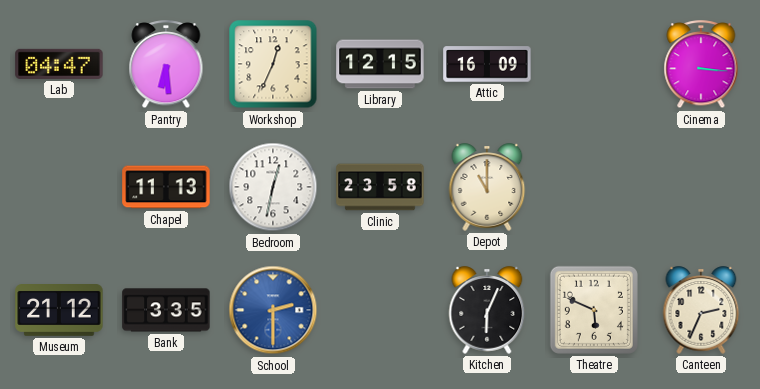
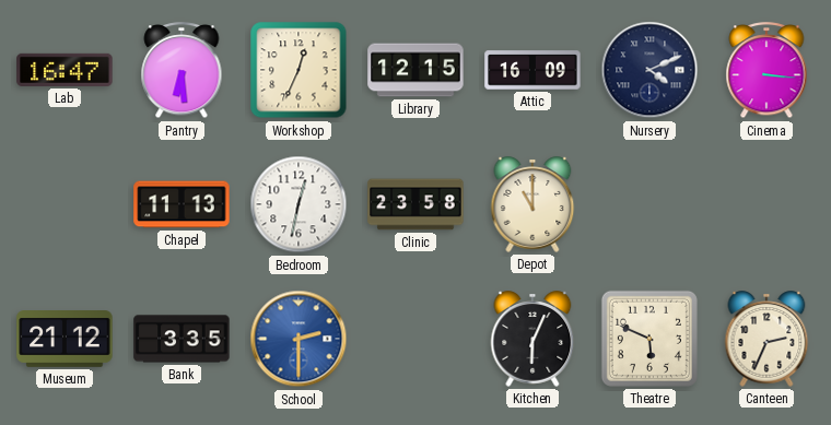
Lab: 04:47 -> 16:47
Nursery: none -> 4:11
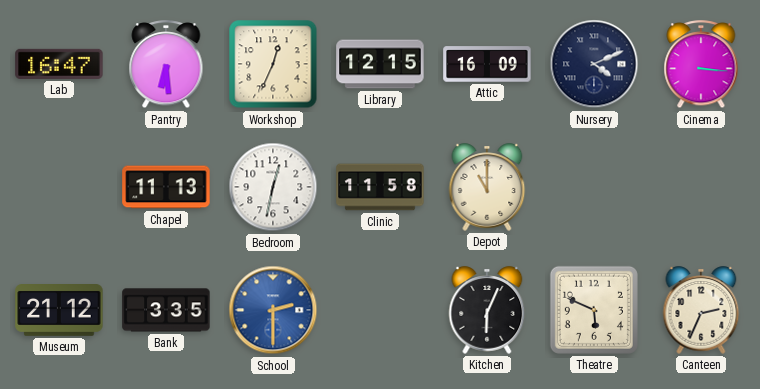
Clinic: 23:58 -> 11:58
